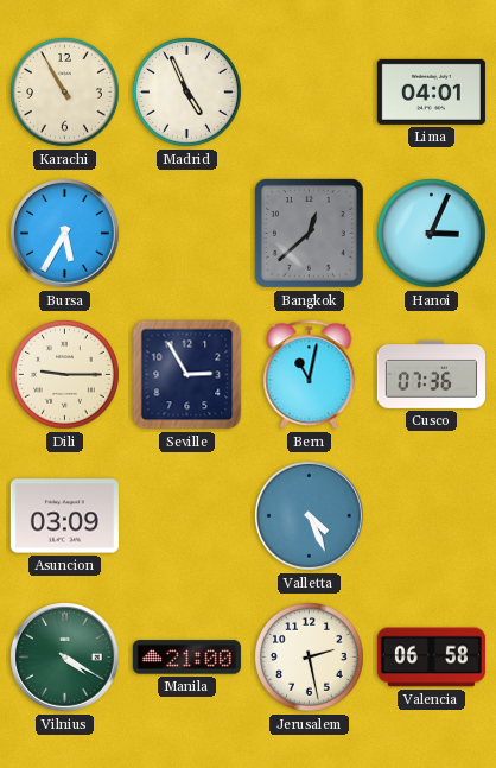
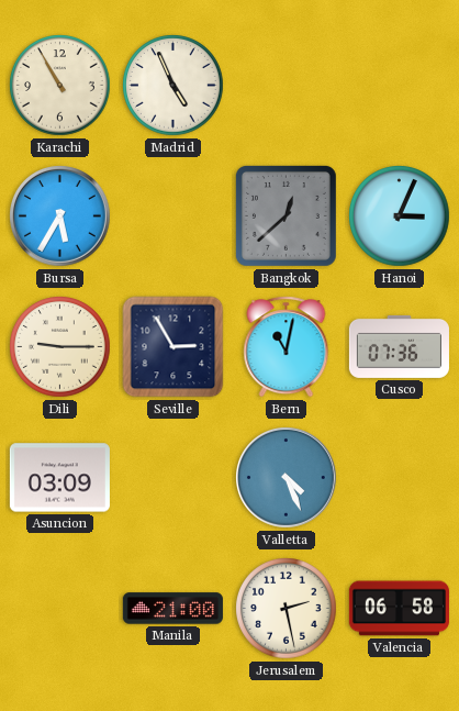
Lima: 04:01 -> none
Vilnius: 4:20 -> none
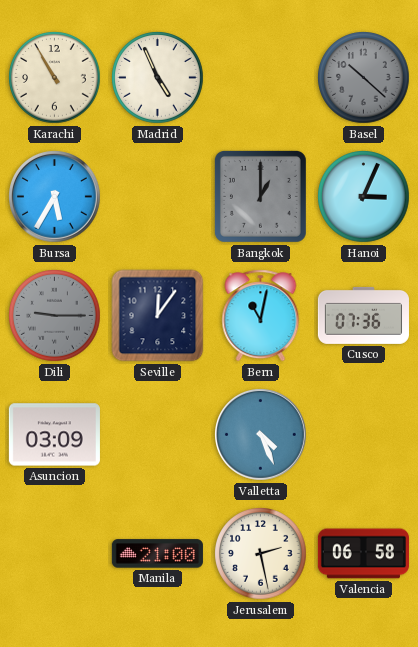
Basel: none -> 10:22
Bangkok: 12:38 -> 1:00
Dili dial: cream -> grey
Seville: 2:55 -> 12:06
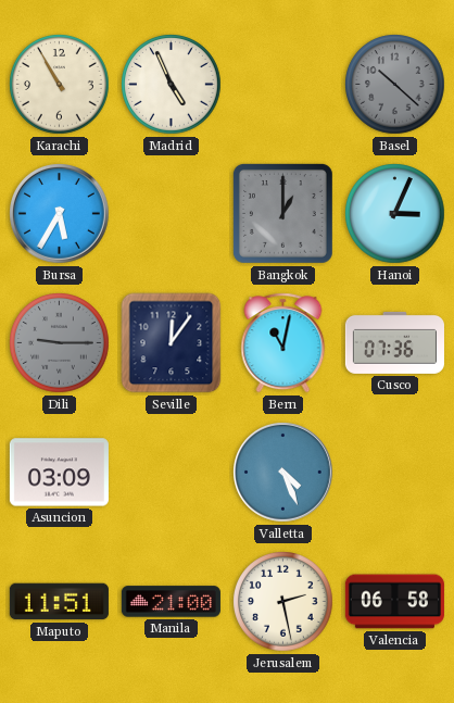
Maputo: none -> 11:51
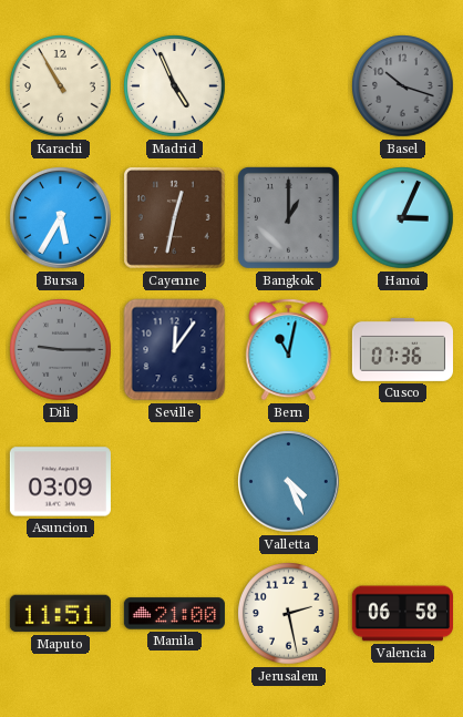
Basel: 10:22 -> 10:18
Cayenne: none -> 12:32
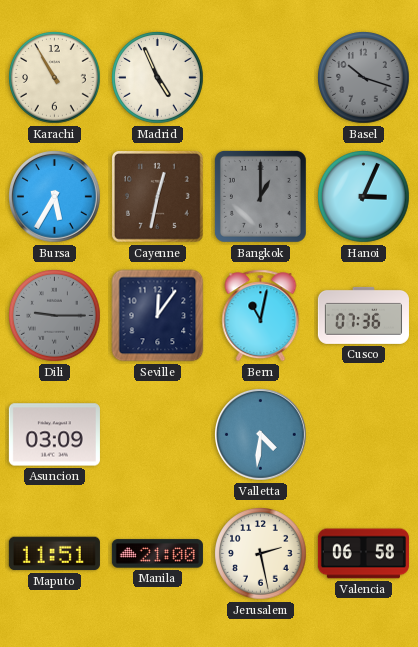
Valletta: 4:26 -> 4:31
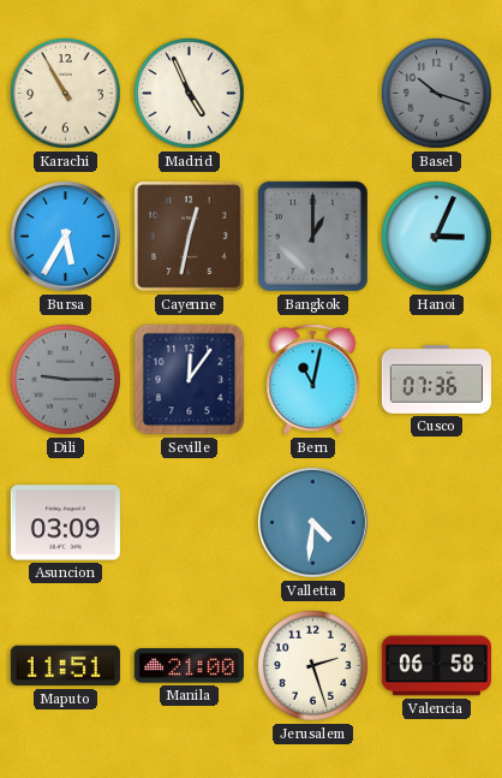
Jerusalem: 2:28 -> 2:27
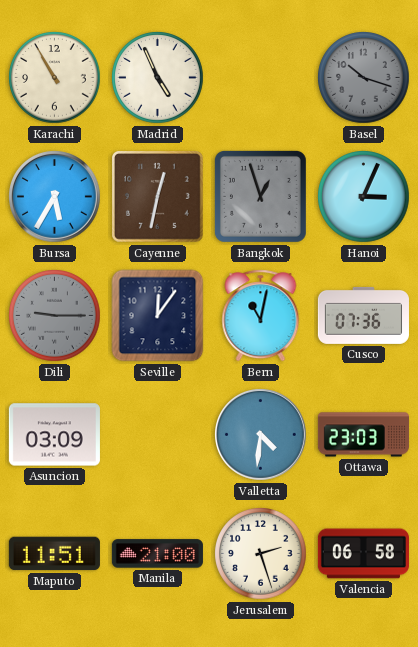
Bangkok: 1:00 -> 12:57
Ottawa: none -> 23:03
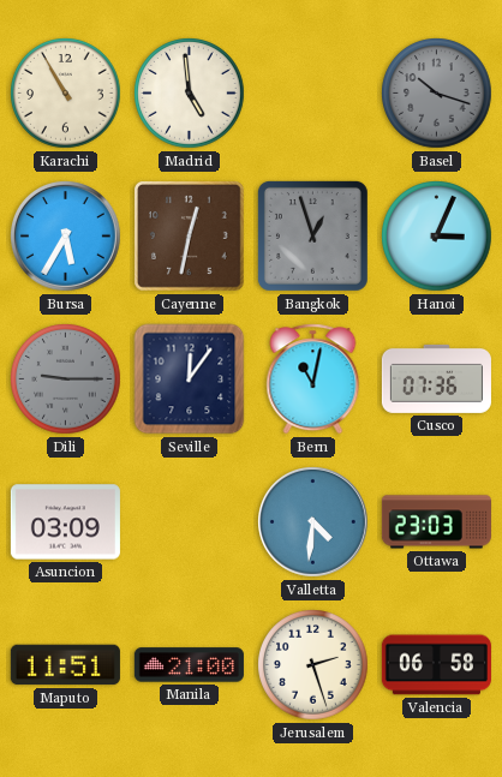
Madrid: 4:56 -> 4:59
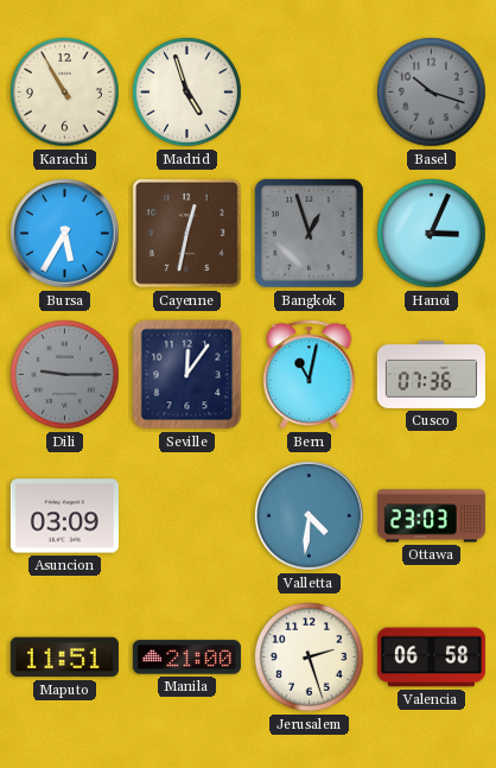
Madrid: 4:59 -> 4:57
